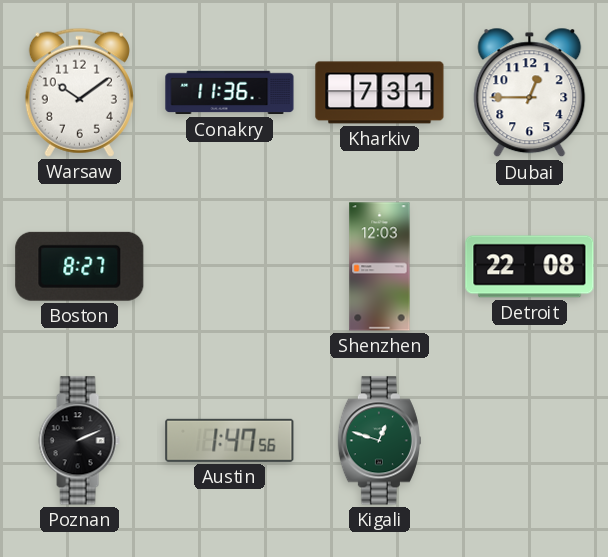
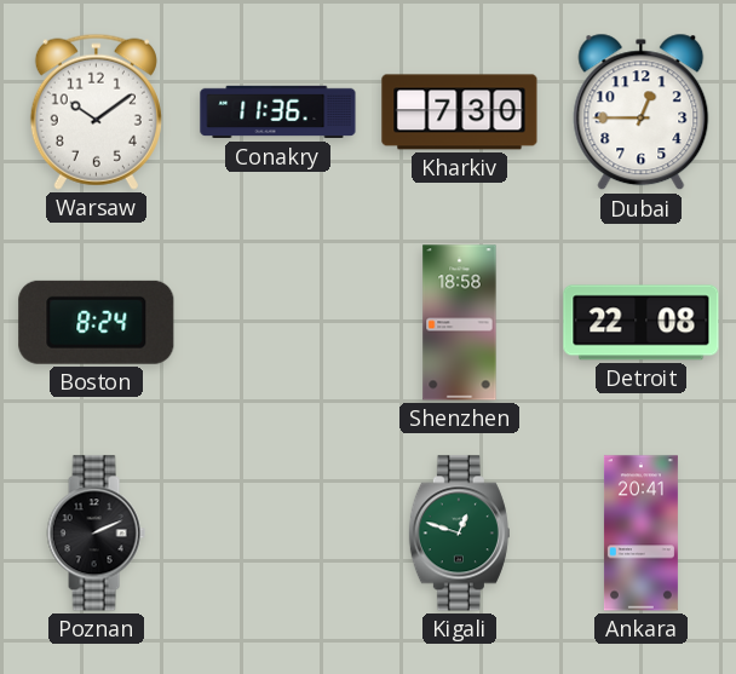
Kharkiv: 7:31 -> 7:30
Boston: 8:27 -> 8:24
Shenzhen: 12:03 -> 18:58
Austin: 1:47 -> none
Ankara: none -> 20:41
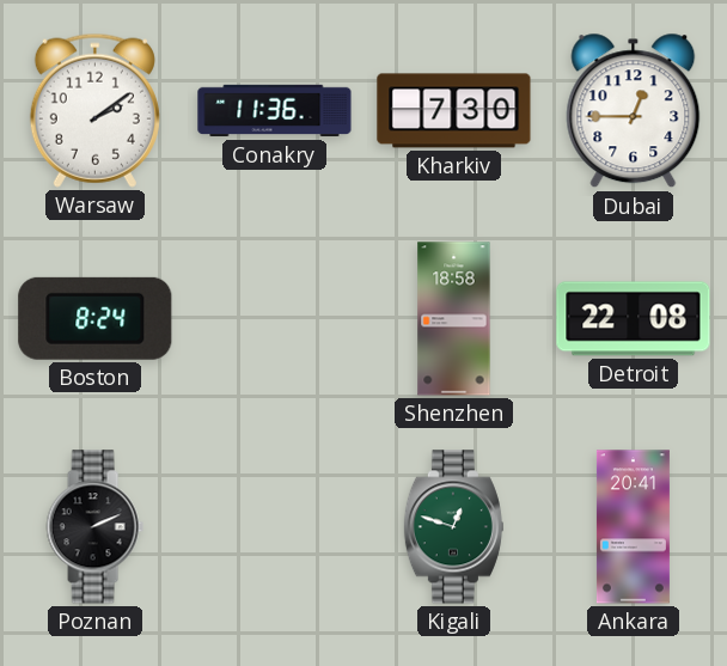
Warsaw: 10:09 -> 2:09
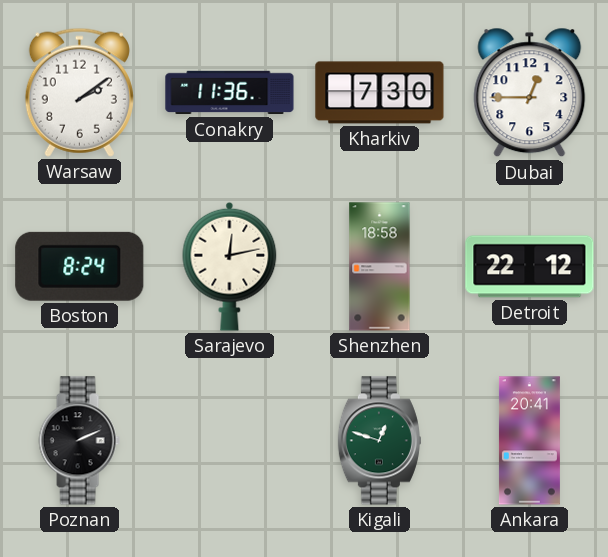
Sarajevo: none -> 12:13
Detroit: 22:08 -> 22:12
